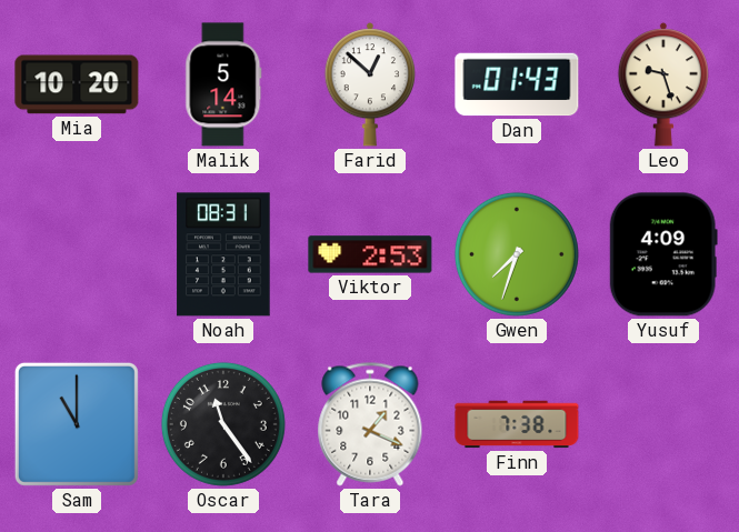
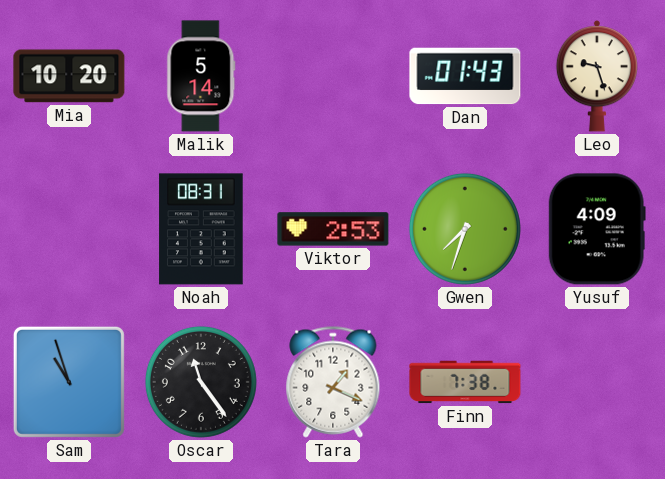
Farid: 12:52 -> none
Sam: 11:00 -> 10:57
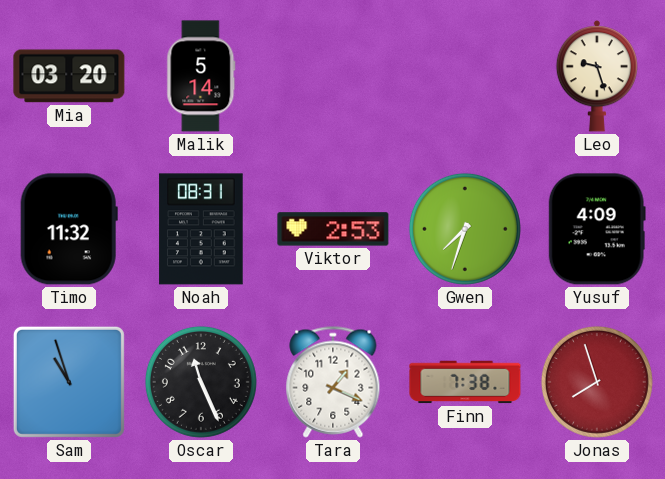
Mia: 10:20 -> 03:20
Dan: 01:43 -> none
Timo: none -> 11:32
Oscar: 11:24 -> 11:26
Jonas: none -> 7:57
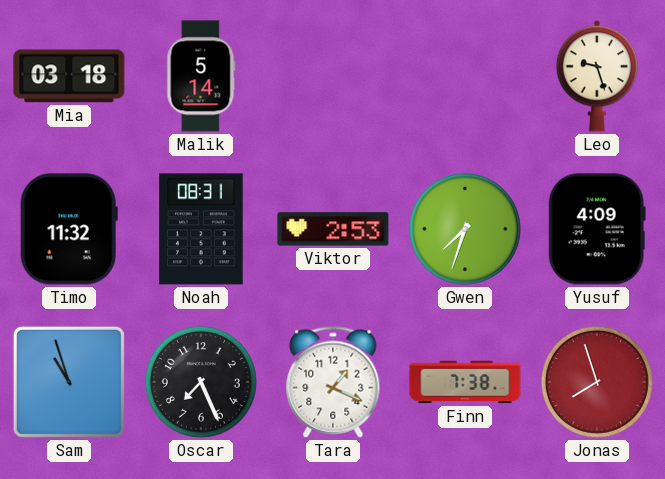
Mia: 03:20 -> 03:18
Oscar: 11:26 -> 7:26
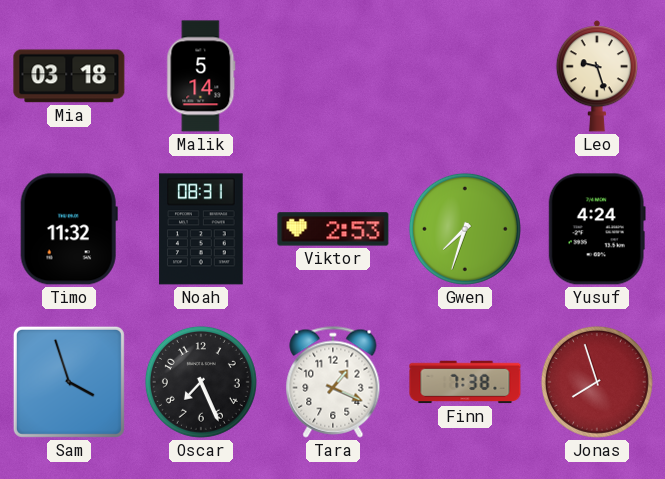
Yusuf: 4:09 -> 4:24
Sam: 10:57 -> 3:57
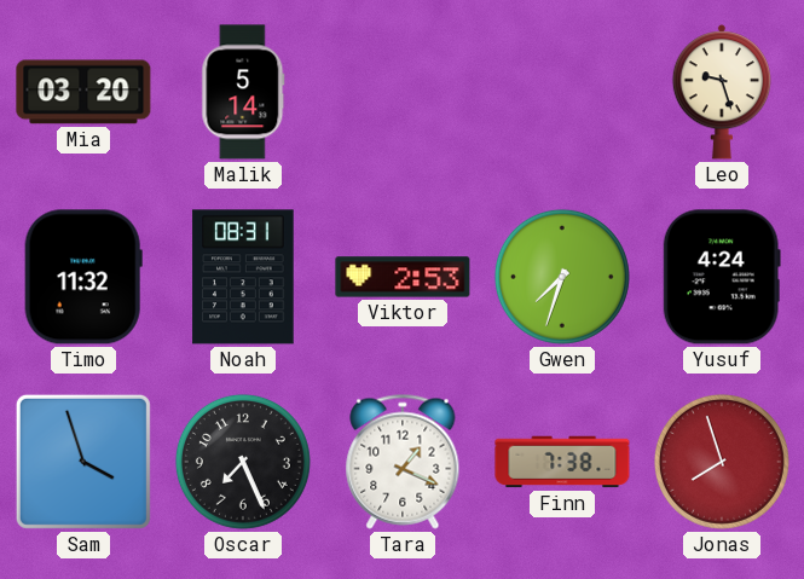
Mia: 03:18 -> 03:20
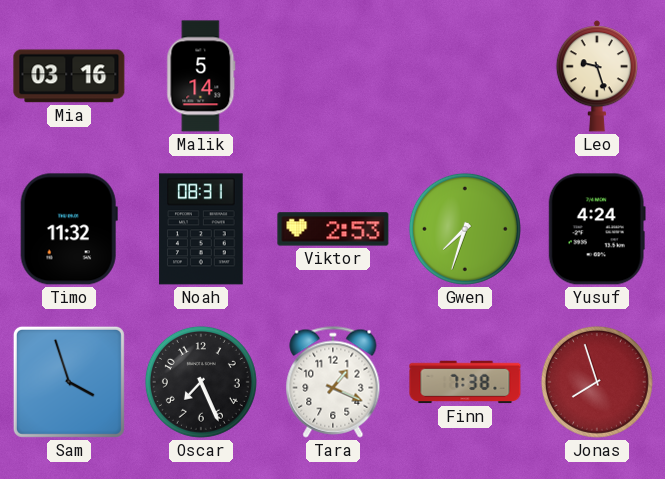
Mia: 03:20 -> 03:16
